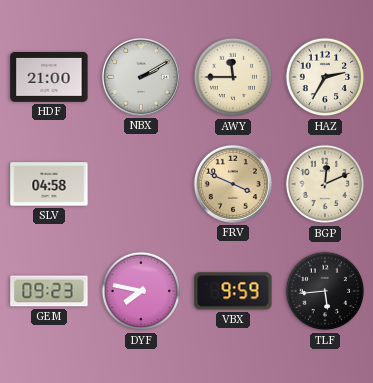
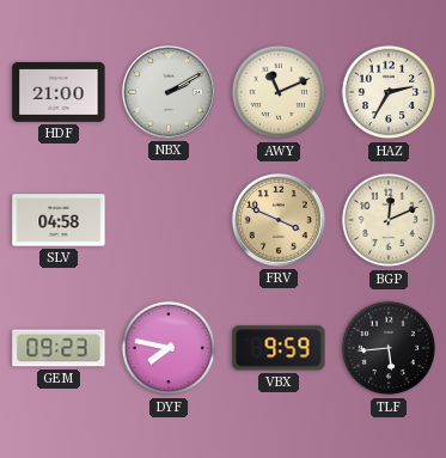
AWY: 11:45 -> 11:11
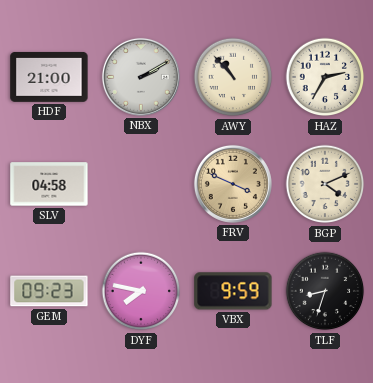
AWY: 11:11 -> 10:53
BGP: 12:11 -> 4:11
TLF: 5:44 -> 8:33
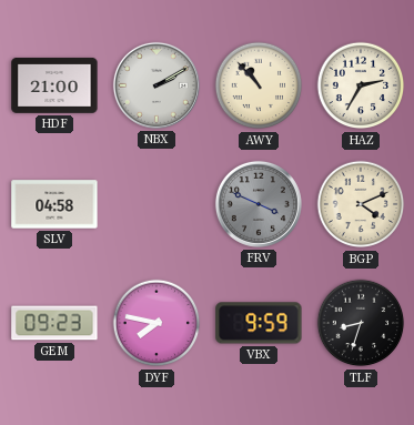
FRV dial: champagne -> grey
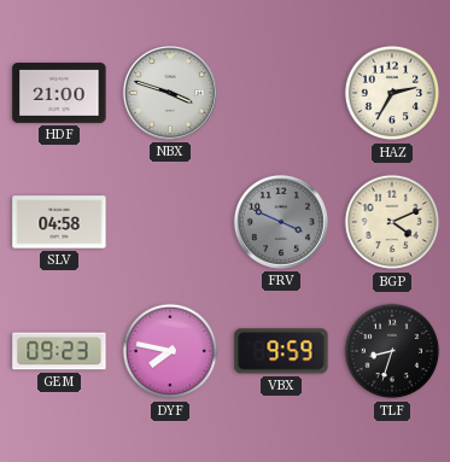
NBX: 2:10 -> 3:48
AWY: 10:53 -> none
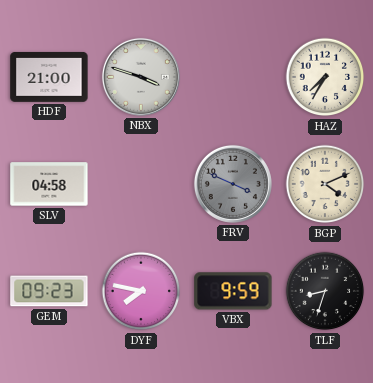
HAZ: 2:35 -> 7:35
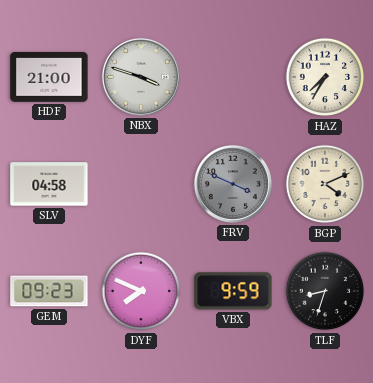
DYF: 7:47 -> 7:49
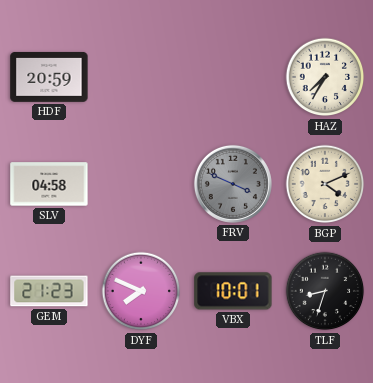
HDF: 21:00 -> 20:59
NBX: 3:48 -> none
GEM: 09:23 -> 21:23
VBX: 9:59 -> 10:01
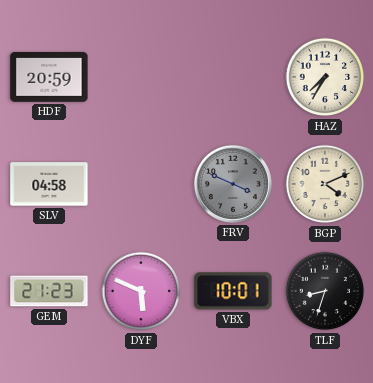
DYF: 7:49 -> 5:49
